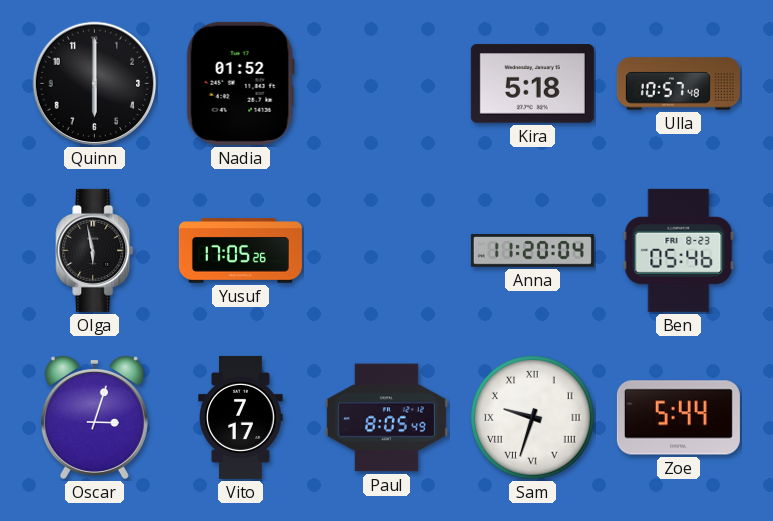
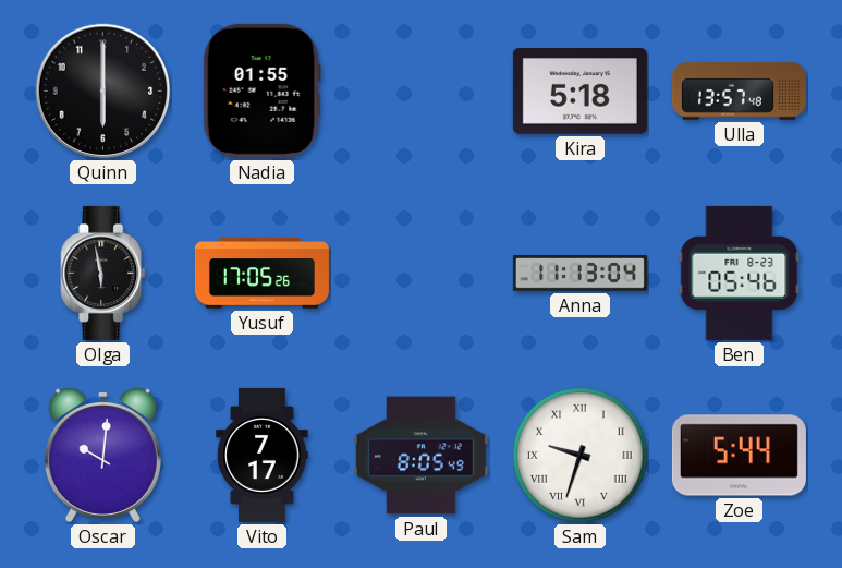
Nadia: 01:52 -> 01:55
Ulla: 10:57 -> 13:57
Anna: 11:20 -> 11:13
Oscar: 3:03 -> 10:01
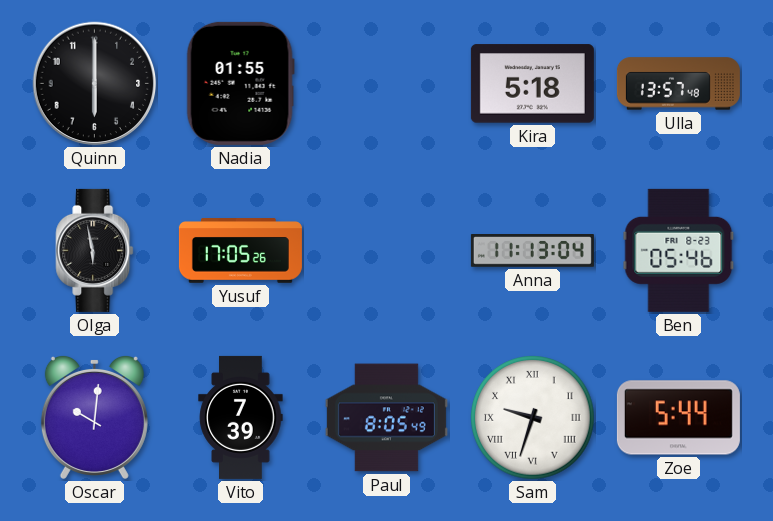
Vito: 7:17 -> 7:39
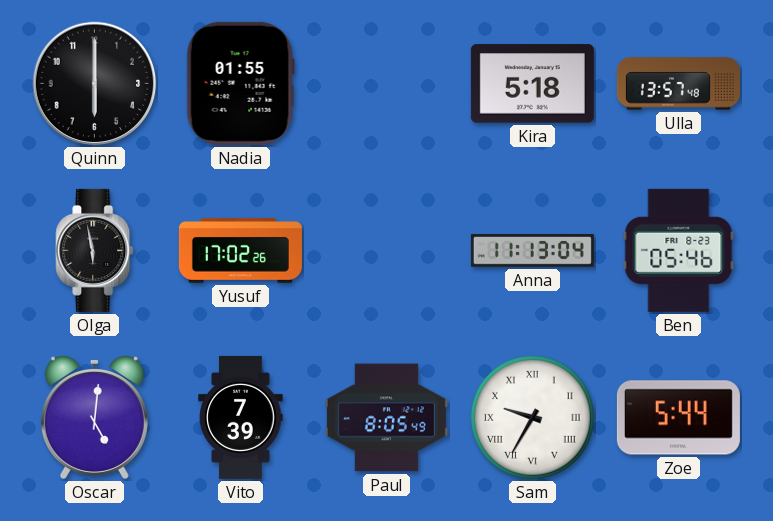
Yusuf: 17:05 -> 17:02
Oscar: 10:01 -> 5:01
Sam: 9:33 -> 9:35
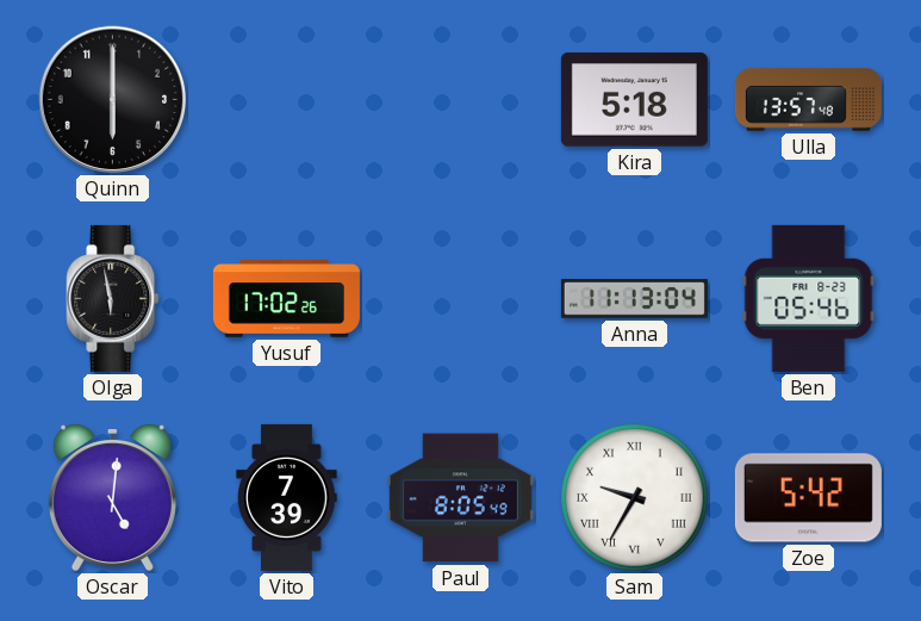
Nadia: 01:55 -> none
Zoe: 5:44 -> 5:42
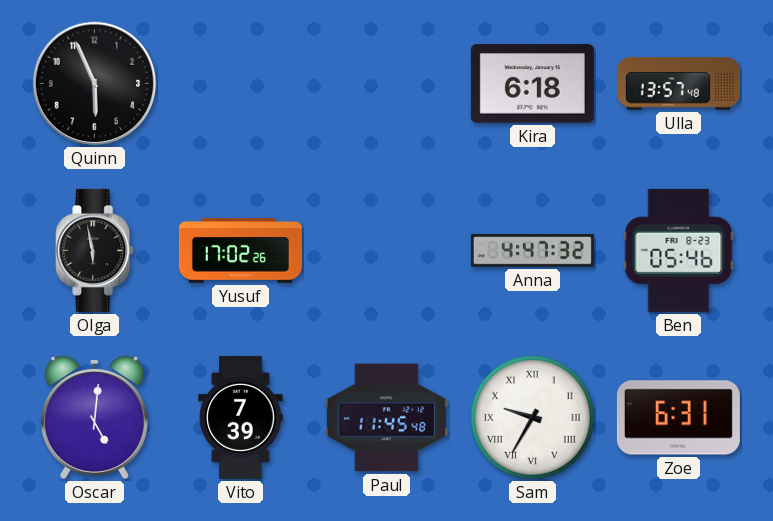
Quinn: 6:00 -> 5:56
Kira: 5:18 -> 6:18
Anna: 11:13 -> 4:47
Paul: 8:05 -> 11:45
Zoe: 5:42 -> 6:31
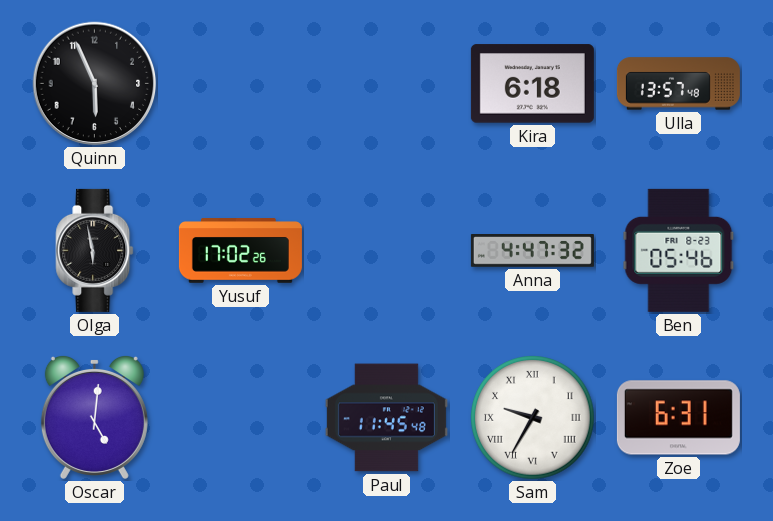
Vito: 7:39 -> none
